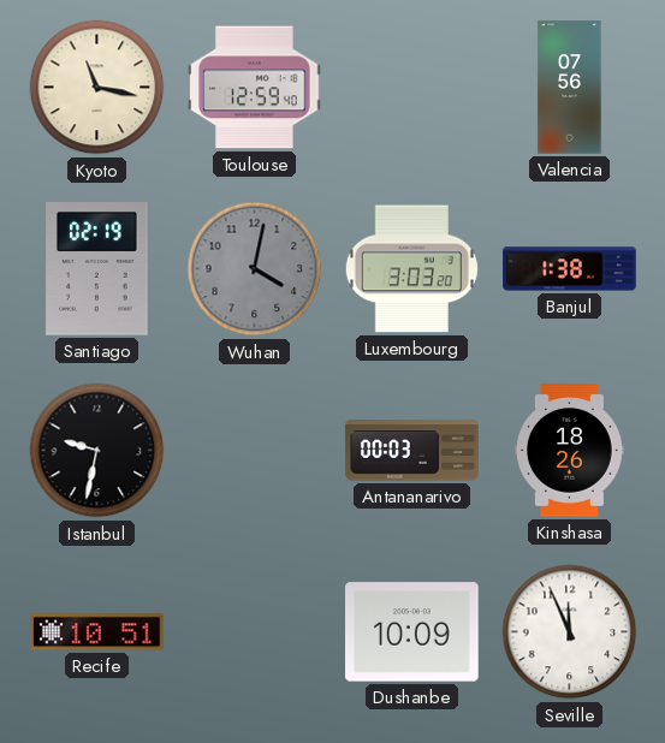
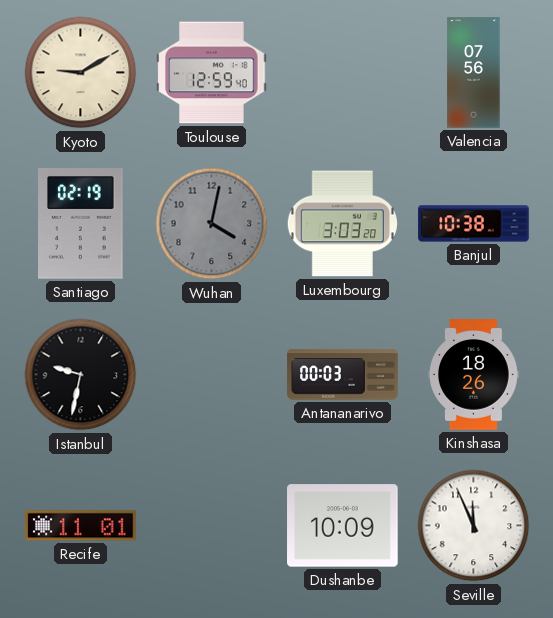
Kyoto: 11:17 -> 9:10
Banjul: 1:38 -> 10:38
Recife: 10:51 -> 11:01
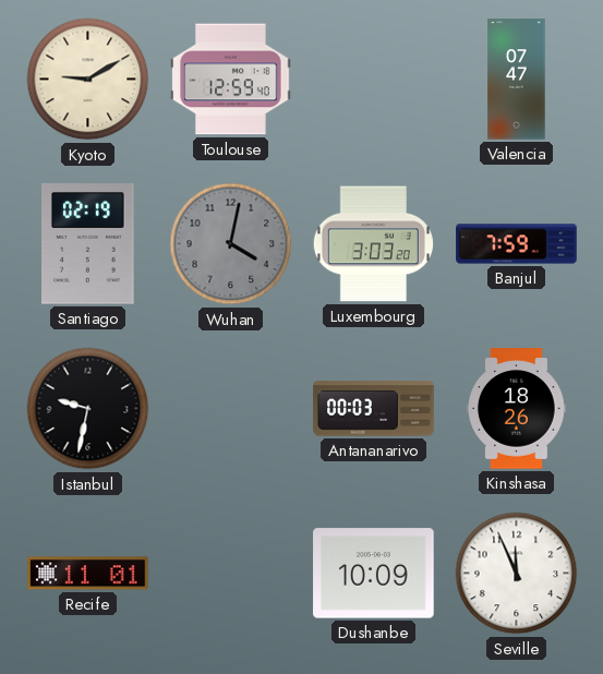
Valencia: 07:56 -> 07:47
Banjul: 10:38 -> 7:59
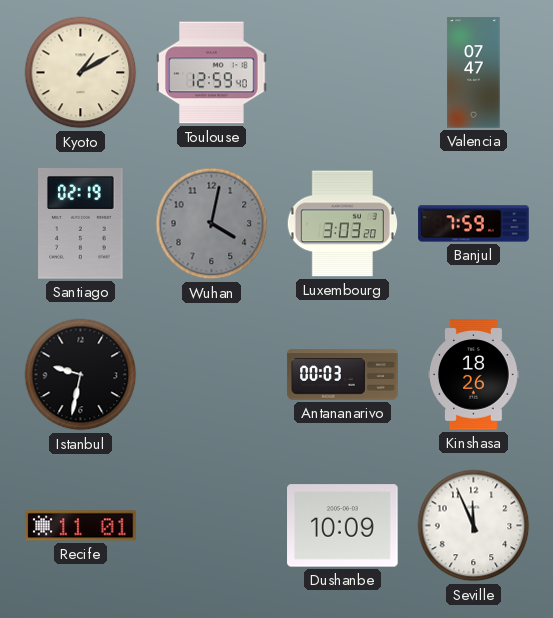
Kyoto: 9:10 -> 1:10
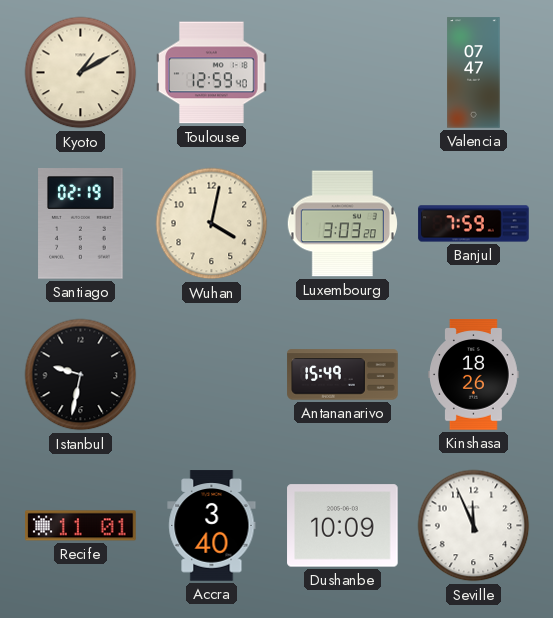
Wuhan dial: grey -> cream
Antananarivo: 00:03 -> 15:49
Accra: none -> 3:40
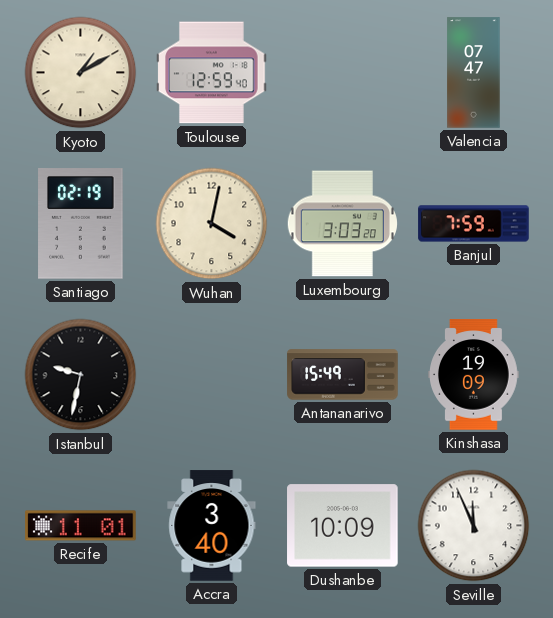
Kinshasa: 18:26 -> 19:09
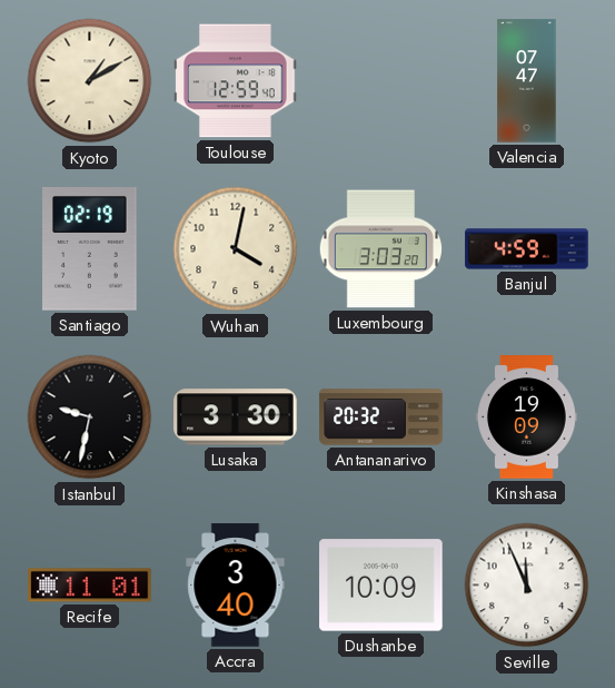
Banjul: 7:59 -> 4:59
Lusaka: none -> 3:30
Antananarivo: 15:49 -> 20:32
